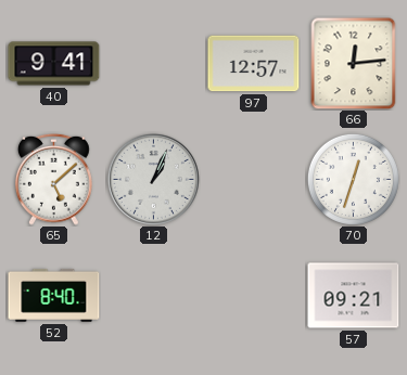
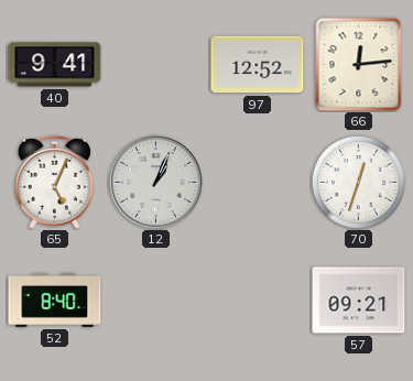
97: 12:57 -> 12:52
65: 5:08 -> 5:04
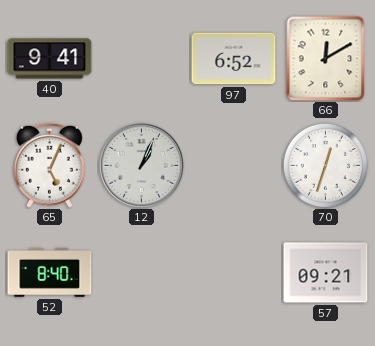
97: 12:52 -> 6:52
66: 12:14 -> 12:10
